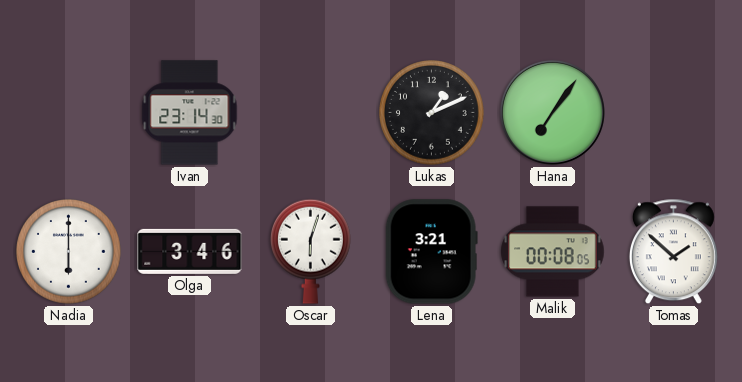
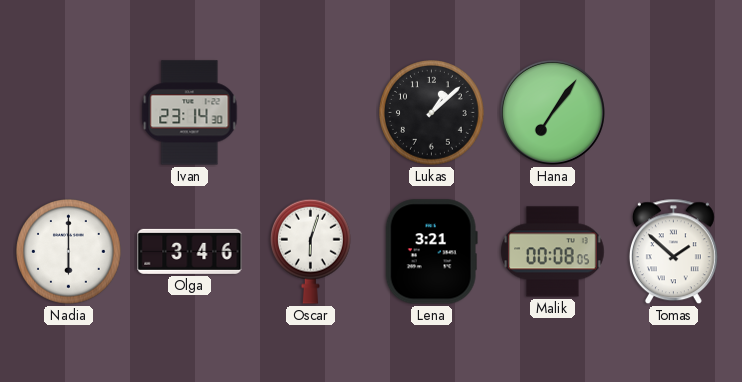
Lukas: 1:11 -> 1:08
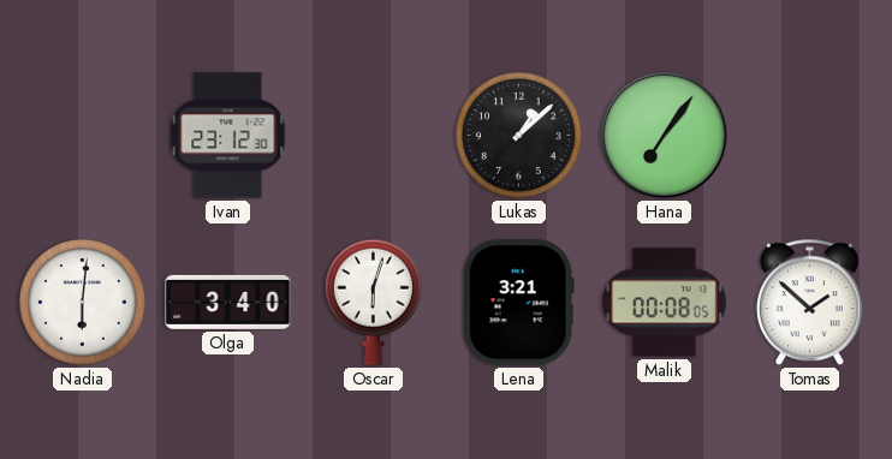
Ivan: 23:14 -> 23:12
Nadia: 6:00 -> 6:01
Olga: 3:46 -> 3:40
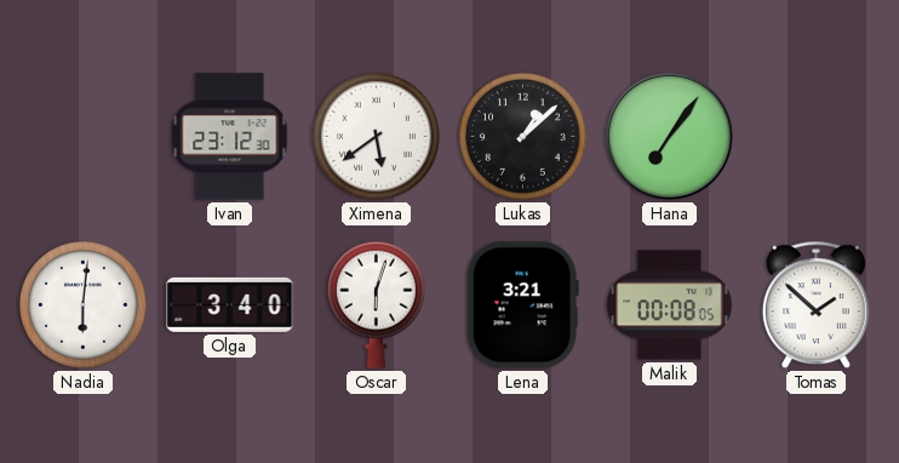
Ximena: none -> 5:39
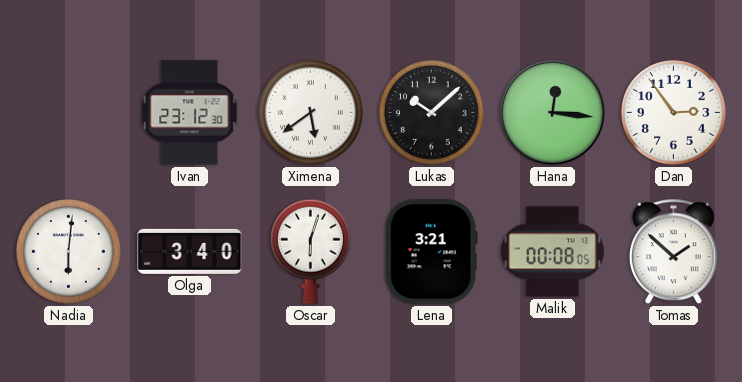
Lukas: 1:08 -> 10:08
Hana: 7:06 -> 12:16
Dan: none -> 2:54
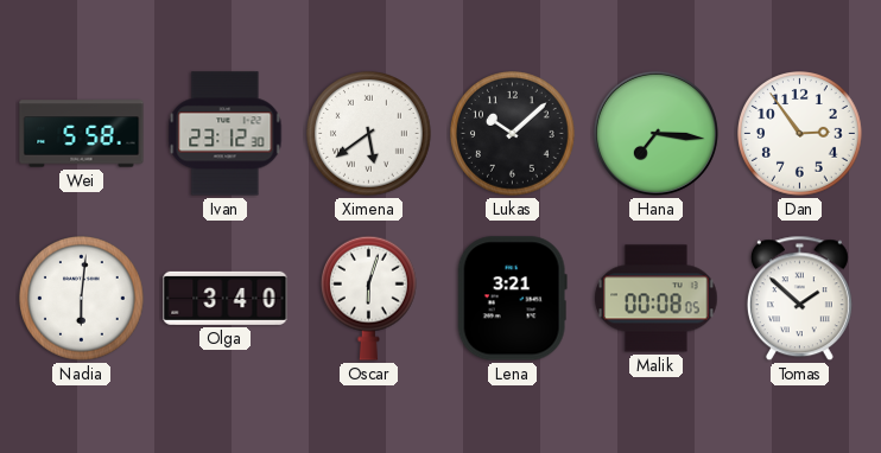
Wei: none -> 5:58
Hana: 12:16 -> 7:16
